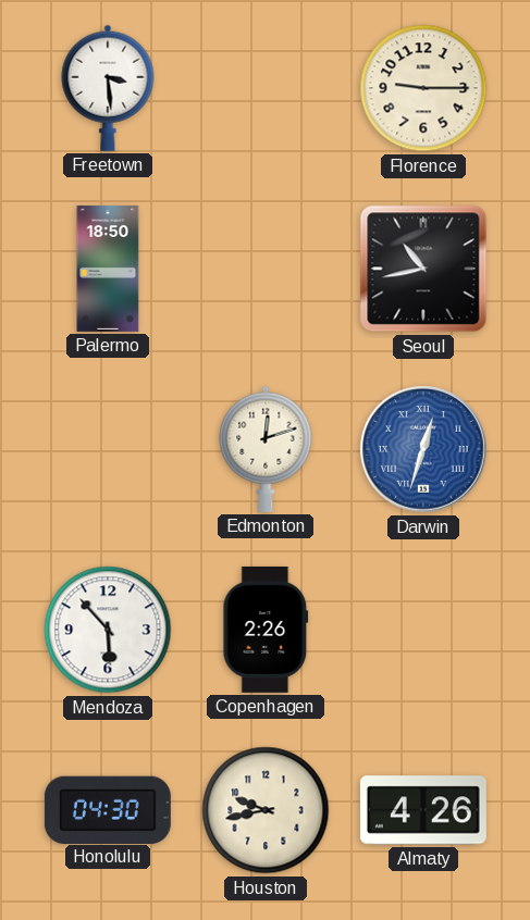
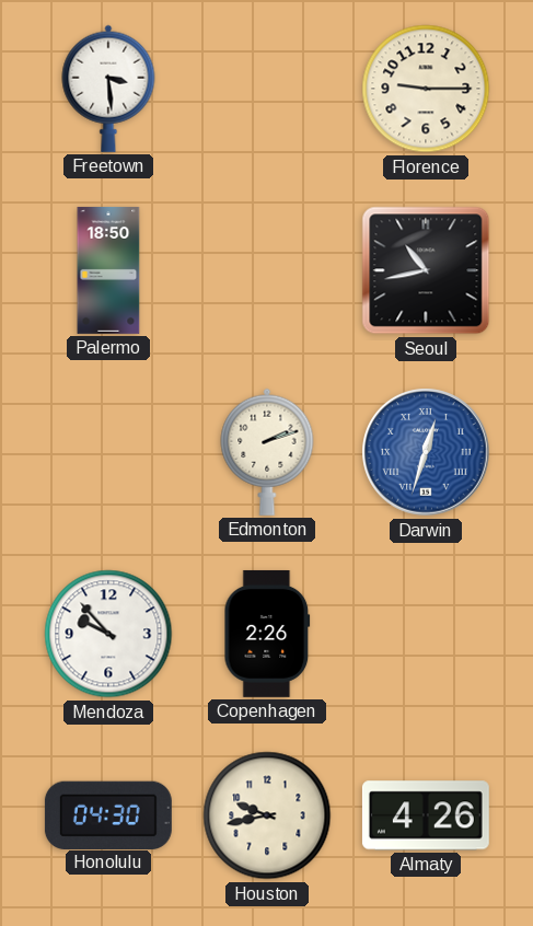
Edmonton: 12:12 -> 2:12
Mendoza: 5:53 -> 9:53
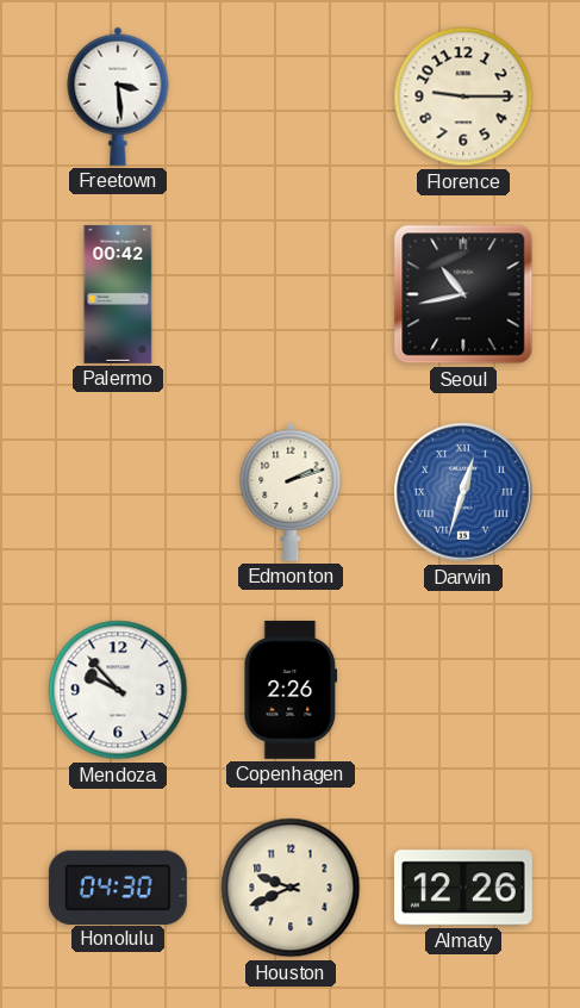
Palermo: 18:50 -> 00:42
Houston: 9:43 -> 9:41
Almaty: 4:26 -> 12:26
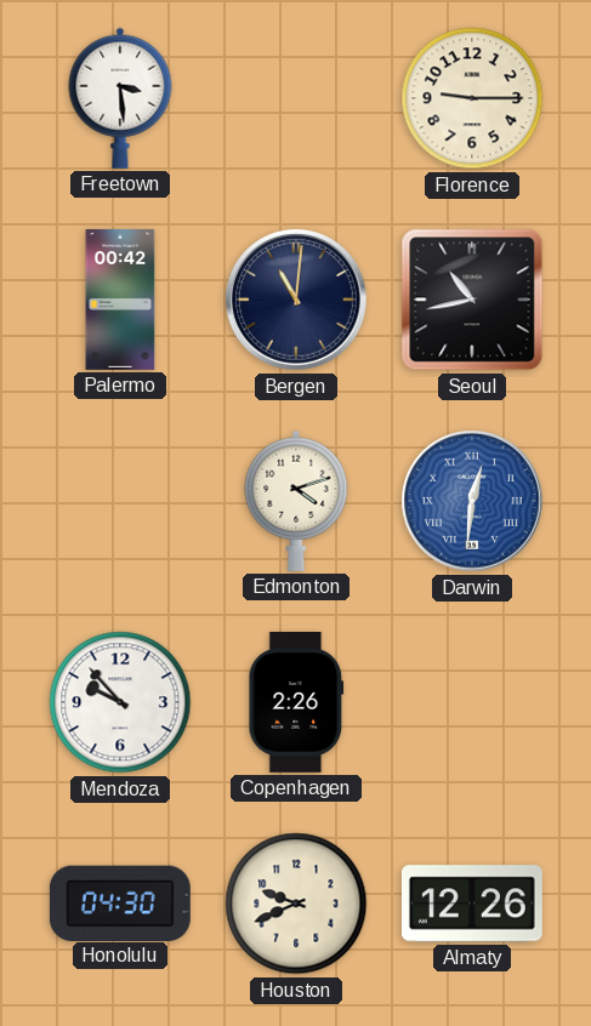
Bergen: none -> 11:01
Edmonton: 2:12 -> 4:12
Darwin: 12:33 -> 12:31
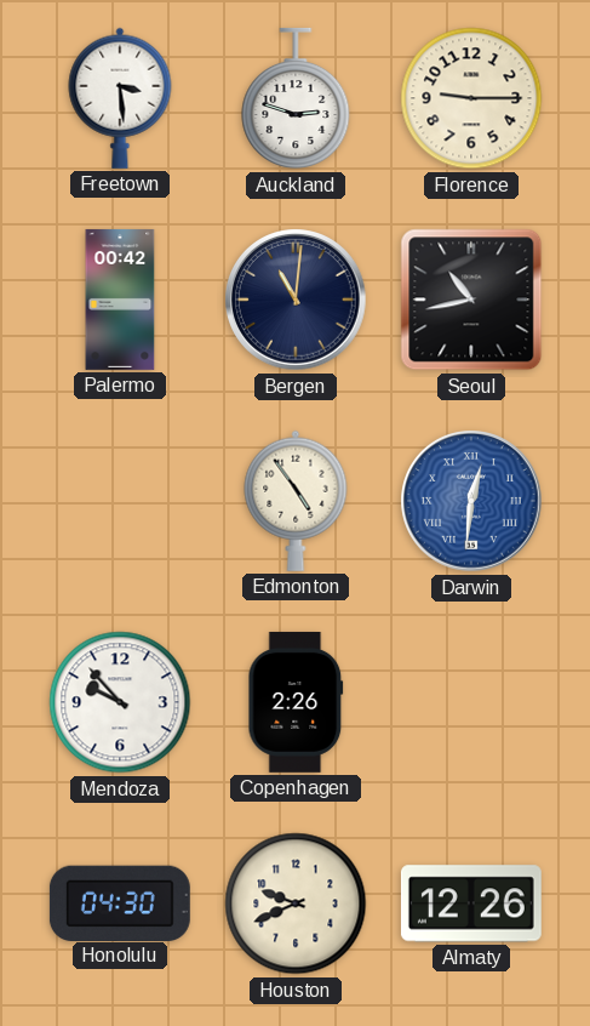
Auckland: none -> 2:48
Edmonton: 4:12 -> 4:54
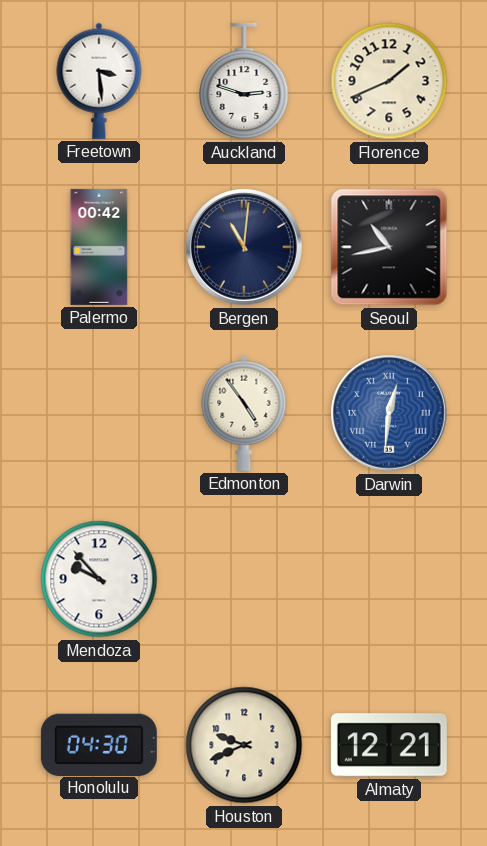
Florence: 9:15 -> 1:41
Copenhagen: 2:26 -> none
Almaty: 12:26 -> 12:21
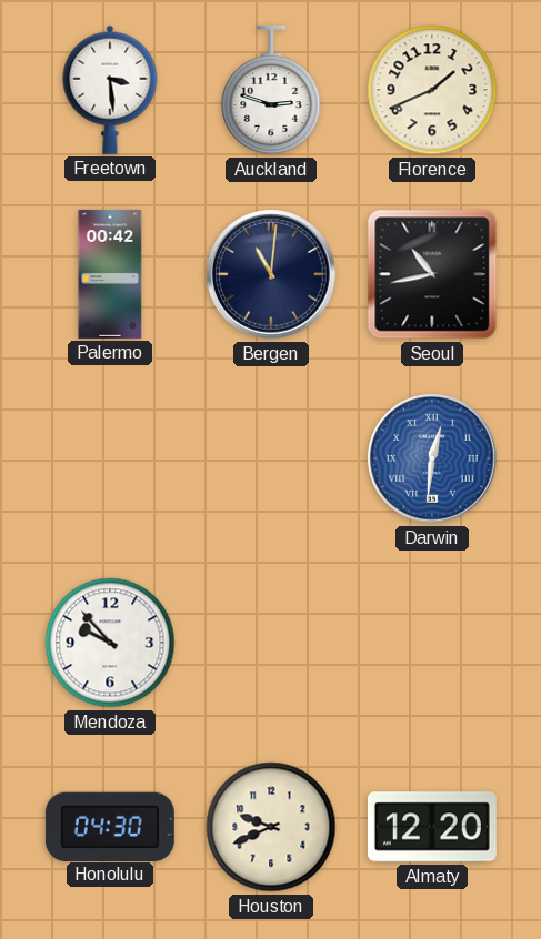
Edmonton: 4:54 -> none
Almaty: 12:21 -> 12:20
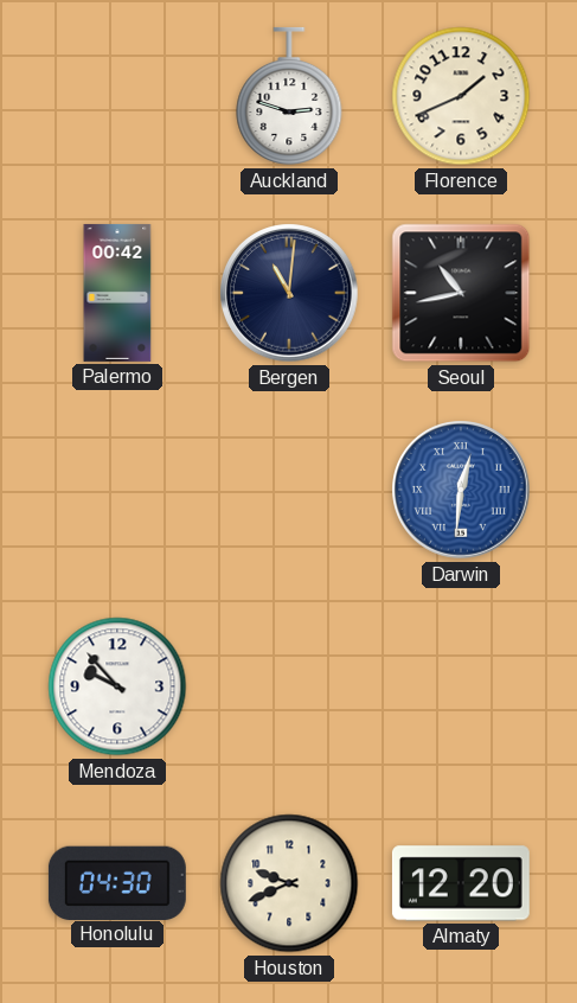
Freetown: 3:29 -> none
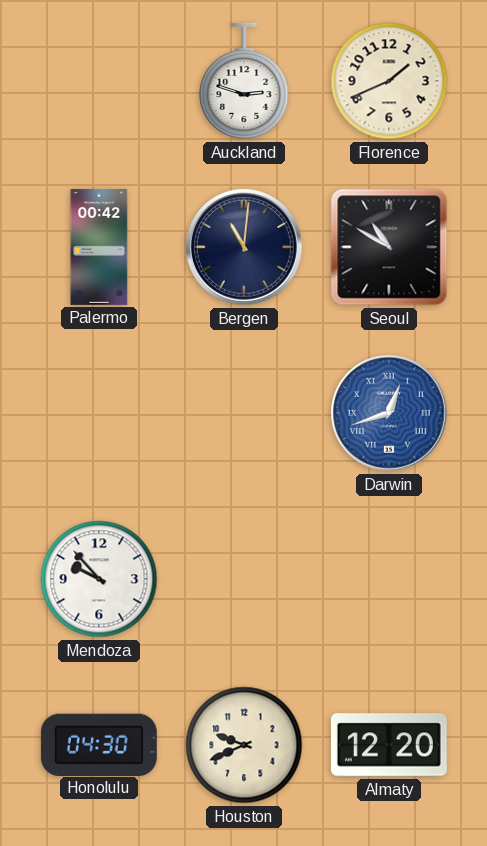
Seoul: 10:43 -> 10:50
Darwin: 12:31 -> 12:42
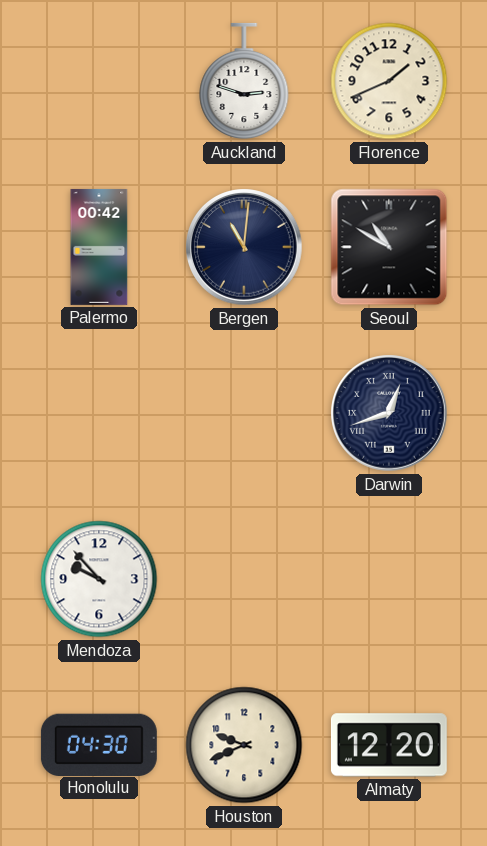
Darwin dial: blue -> navy
